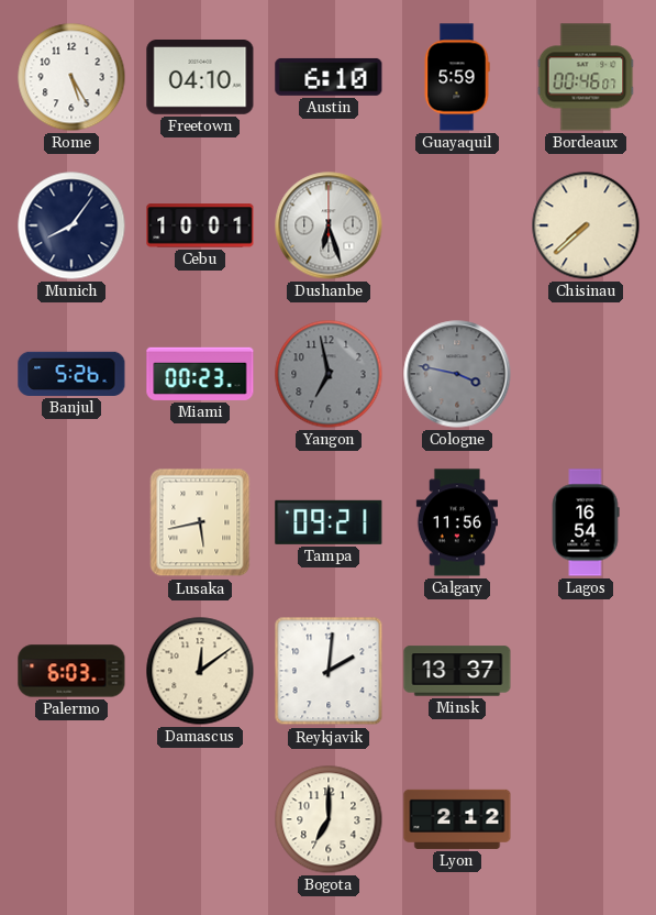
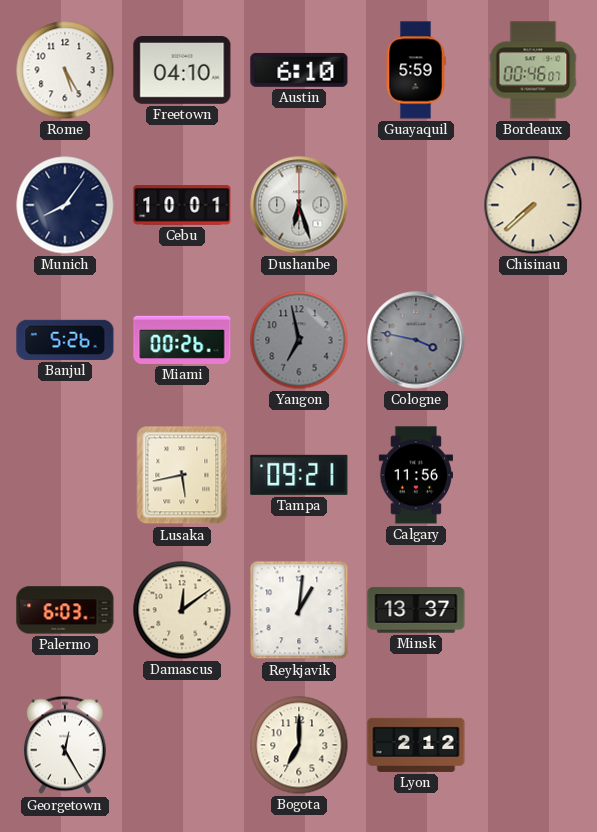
Miami: 00:23 -> 00:26
Lagos: 16:54 -> none
Reykjavik: 2:01 -> 1:01
Georgetown: none -> 12:25
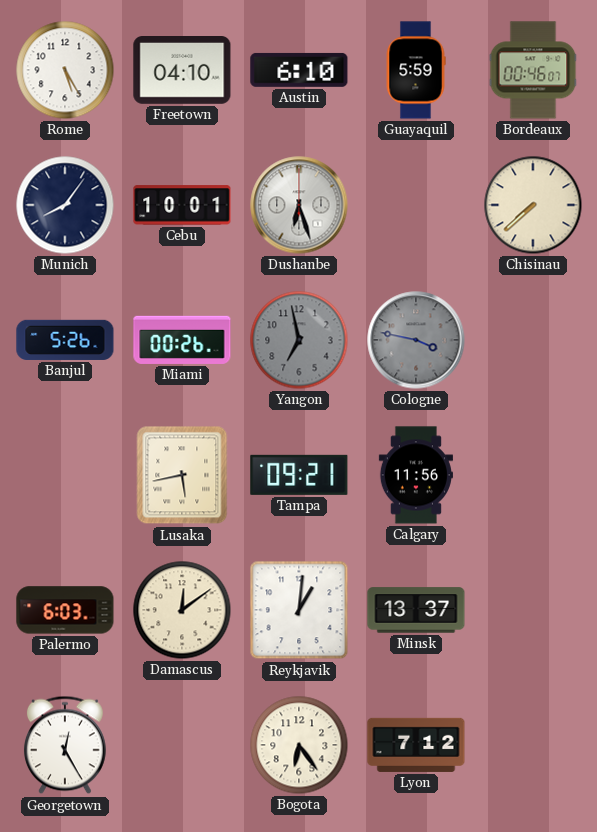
Bogota: 7:00 -> 6:24
Lyon: 2:12 -> 7:12
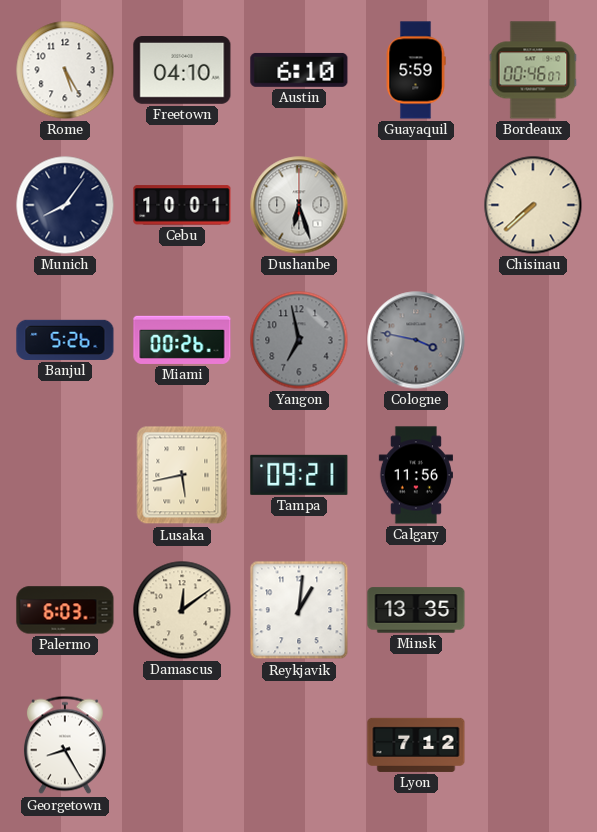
Minsk: 13:37 -> 13:35
Georgetown: 12:25 -> 8:25
Bogota: 6:24 -> none
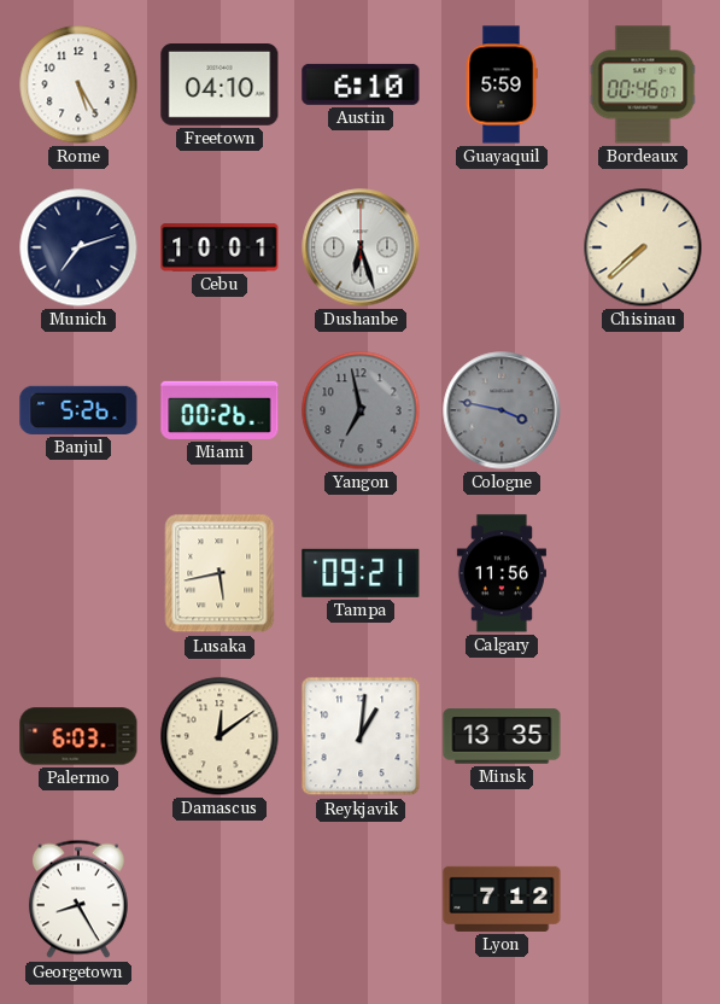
Munich: 8:06 -> 7:12
